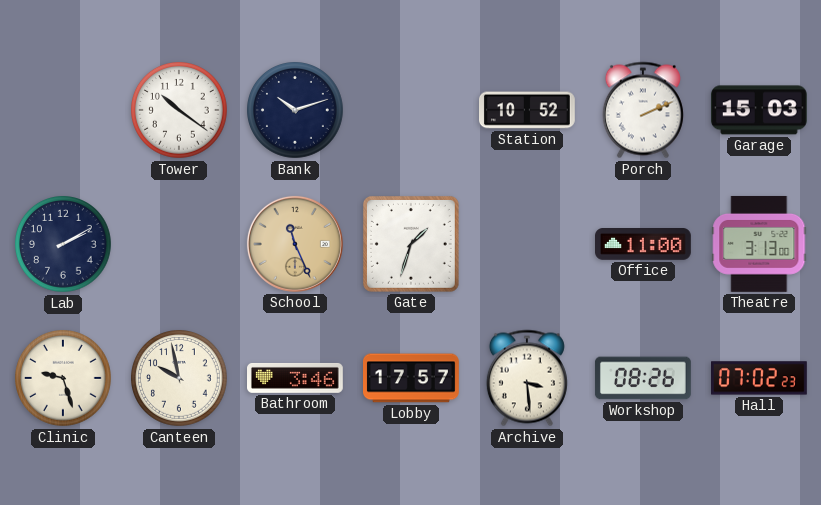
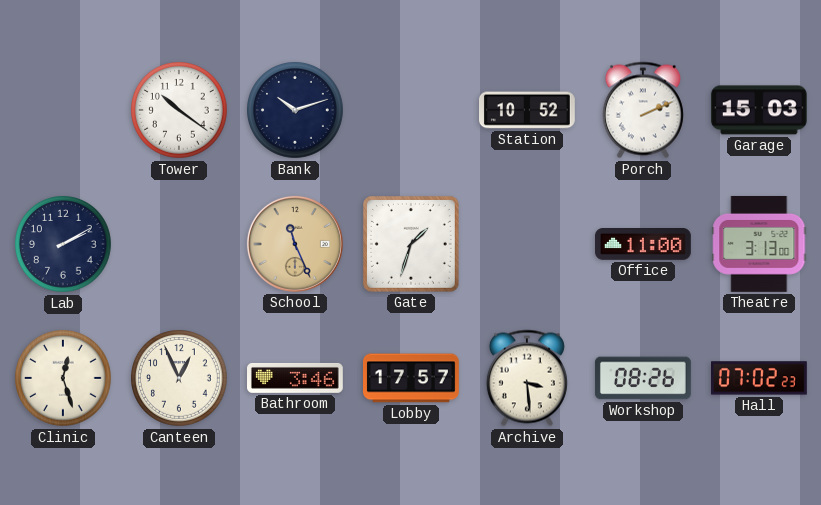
Clinic: 9:27 -> 12:27
Canteen: 9:58 -> 12:56
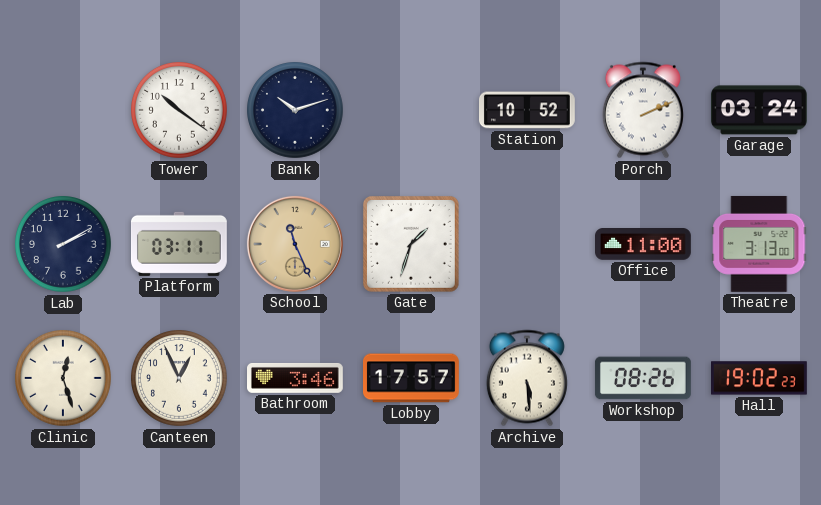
Garage: 15:03 -> 03:24
Platform: none -> 03:11
Archive: 3:29 -> 5:29
Hall: 07:02 -> 19:02
